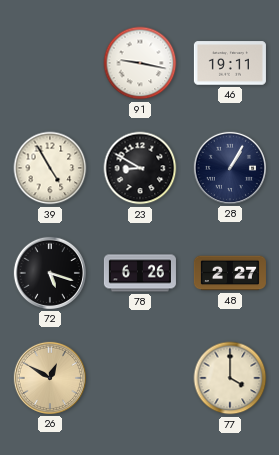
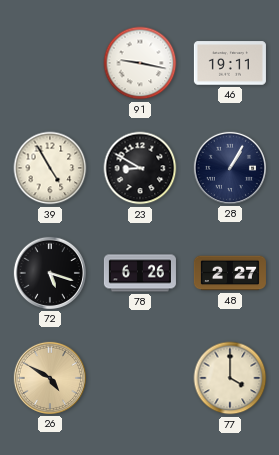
26: 12:50 -> 4:50
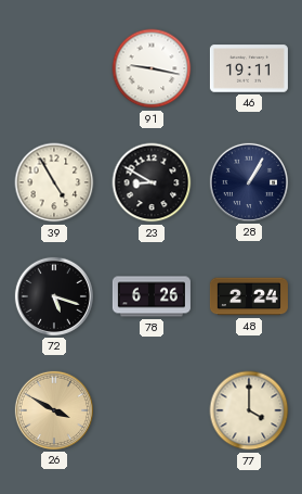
48: 2:27 -> 2:24
26: 4:50 -> 3:50
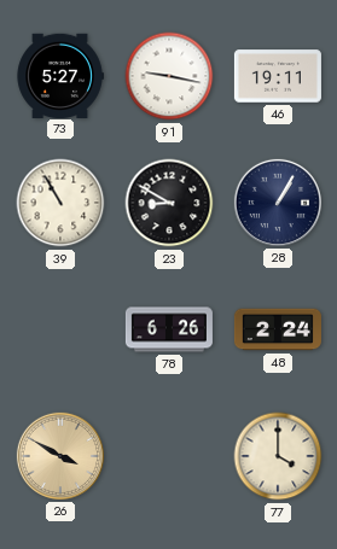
73: none -> 5:27
39: 4:55 -> 10:55
72: 5:18 -> none
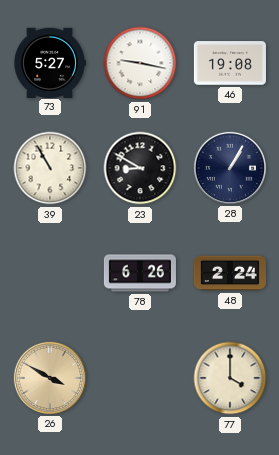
46: 19:11 -> 19:08
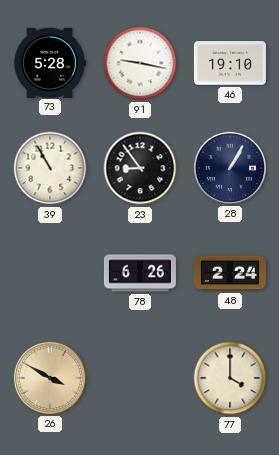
73: 5:27 -> 5:28
46: 19:08 -> 19:10
23: 8:50 -> 8:54
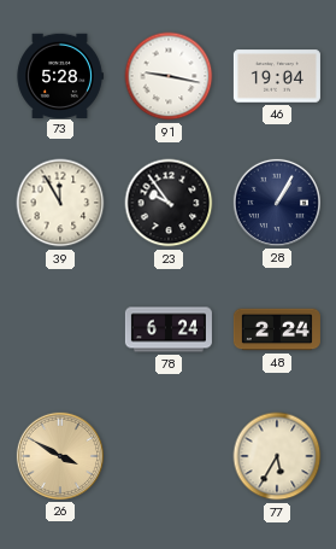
46: 19:10 -> 19:04
39: 10:55 -> 11:55
23: 8:54 -> 9:54
78: 6:26 -> 6:24
77: 4:00 -> 5:35
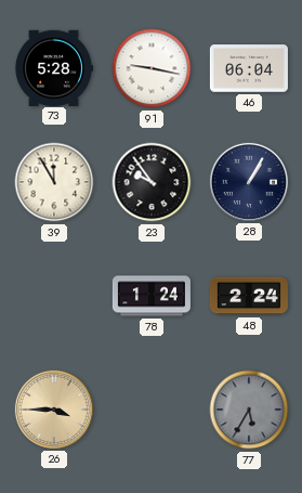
46: 19:04 -> 06:04
78: 6:24 -> 1:24
26: 3:50 -> 3:45
77 dial: cream -> grey
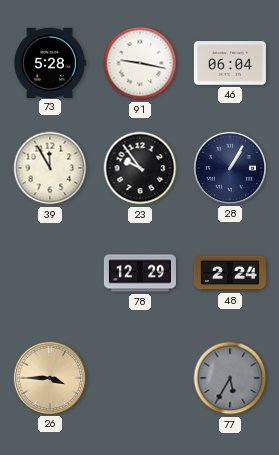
78: 1:24 -> 12:29
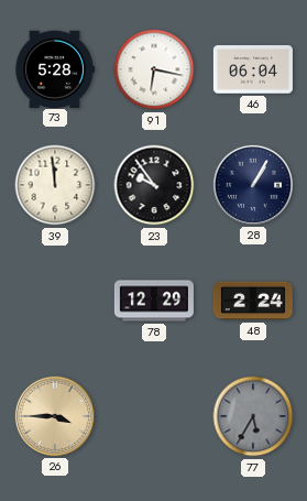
91: 9:17 -> 6:17
39: 11:55 -> 11:59
